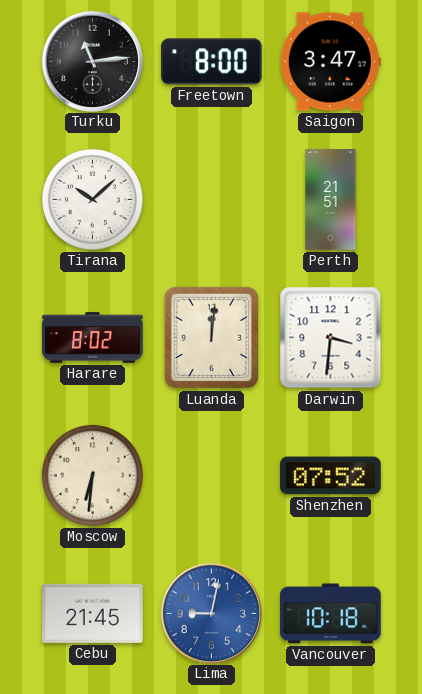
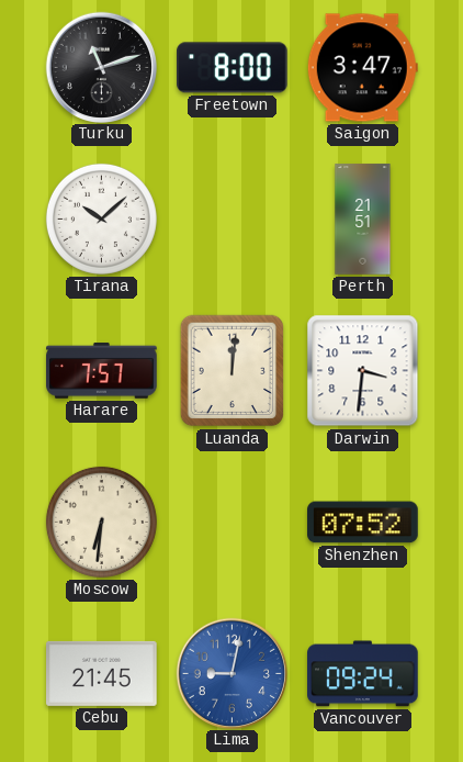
Turku: 11:14 -> 11:12
Harare: 8:02 -> 7:57
Vancouver: 10:18 -> 09:24
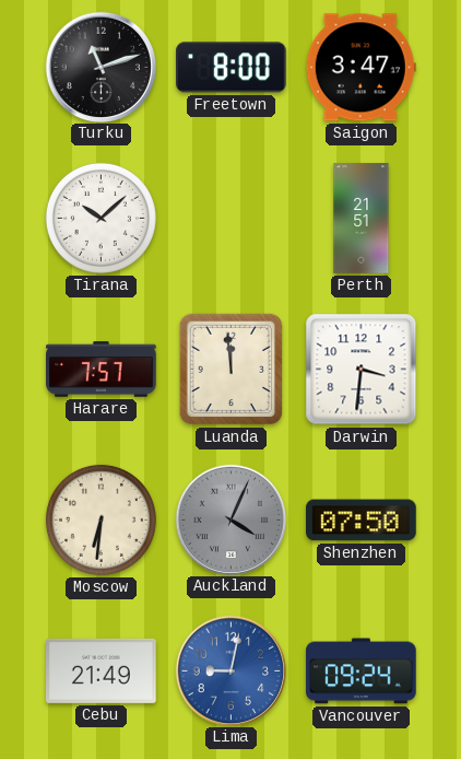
Luanda: 12:01 -> 11:59
Auckland: none -> 4:04
Shenzhen: 07:52 -> 07:50
Cebu: 21:45 -> 21:49
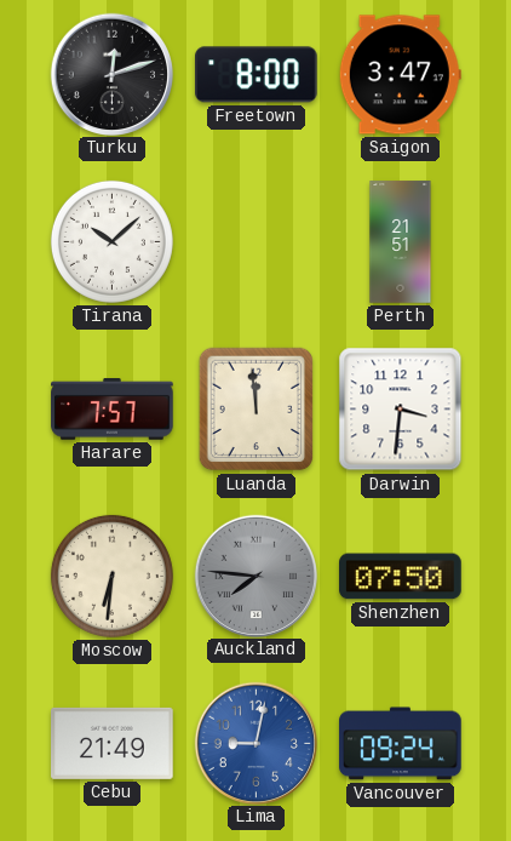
Turku: 11:12 -> 12:12
Auckland: 4:04 -> 7:46
